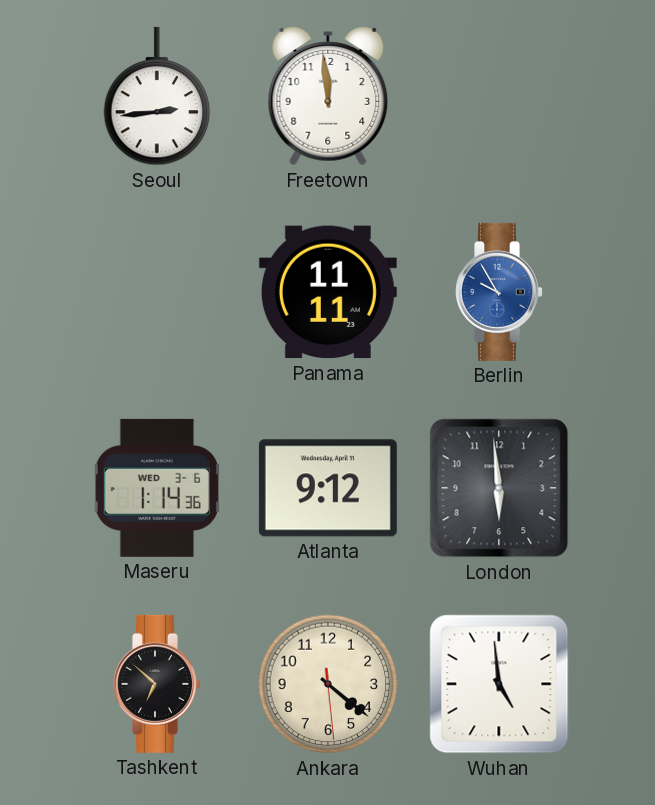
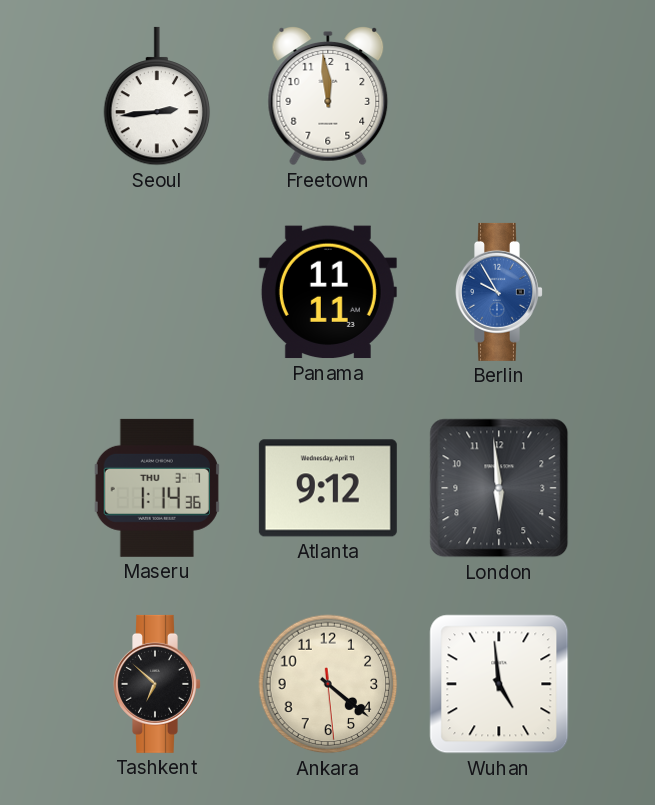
Maseru date: WED 3-6 -> THU 3-7
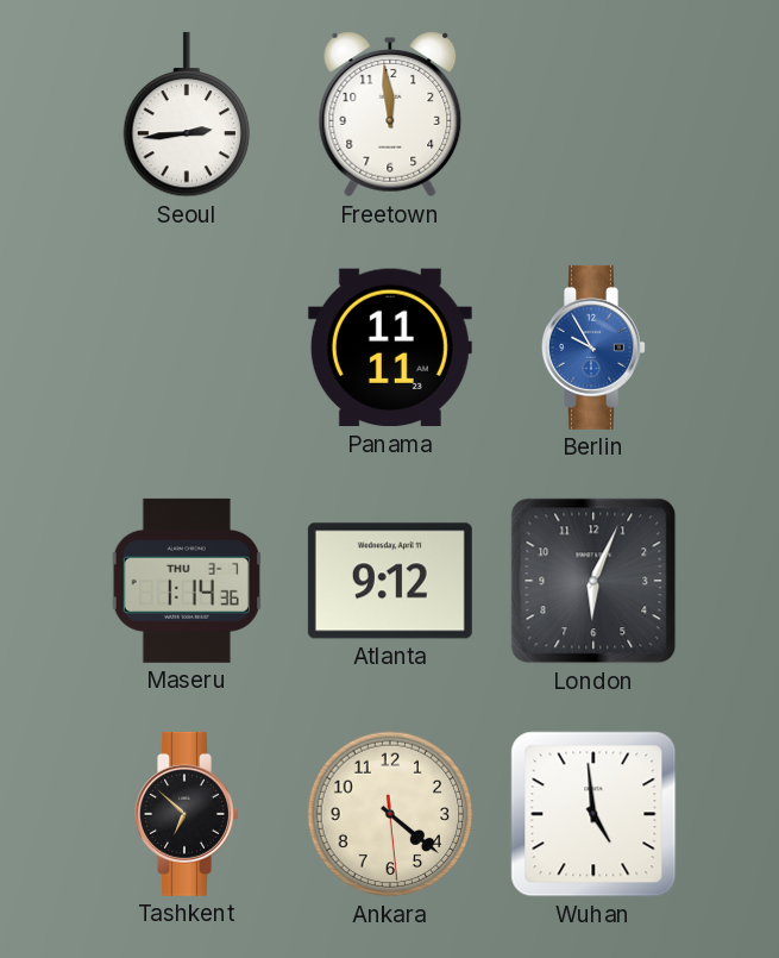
London: 5:59 -> 6:04
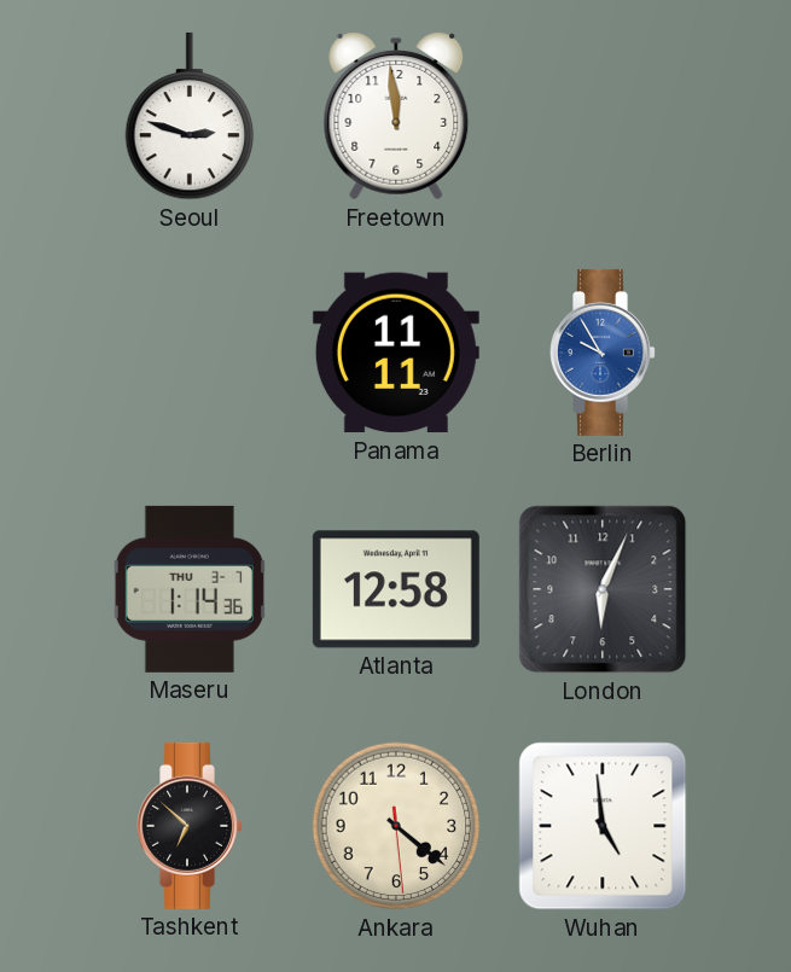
Seoul: 2:44 -> 2:48
Atlanta: 9:12 -> 12:58
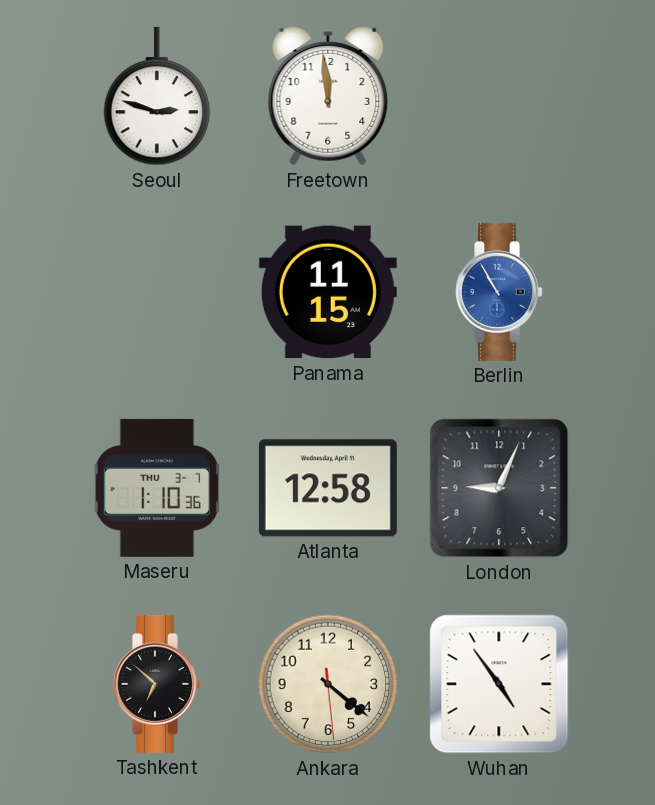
Panama: 11:11 -> 11:15
Berlin: 9:55 -> 10:55
Maseru: 1:14 -> 1:10
London: 6:04 -> 9:04
Wuhan: 4:59 -> 4:54
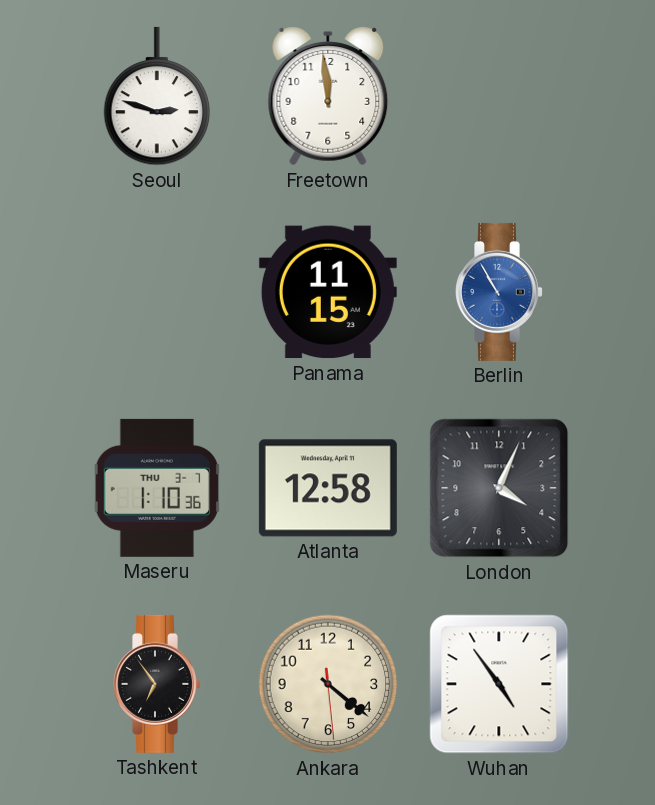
London: 9:04 -> 4:04
Tashkent: 6:52 -> 6:54
